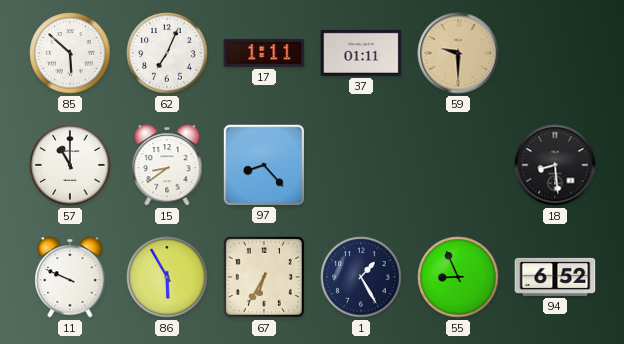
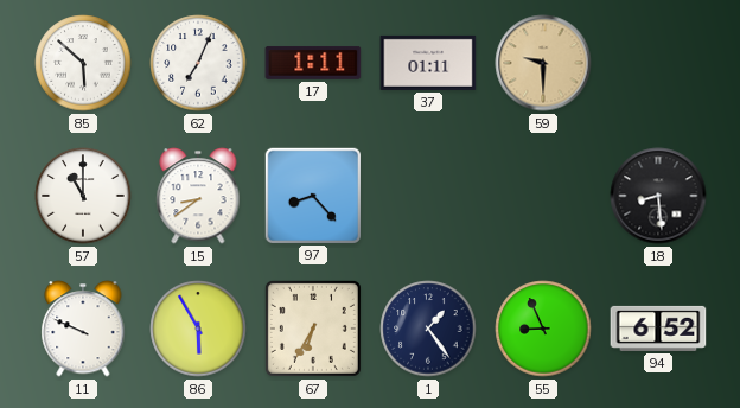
1: 1:25 -> 1:24
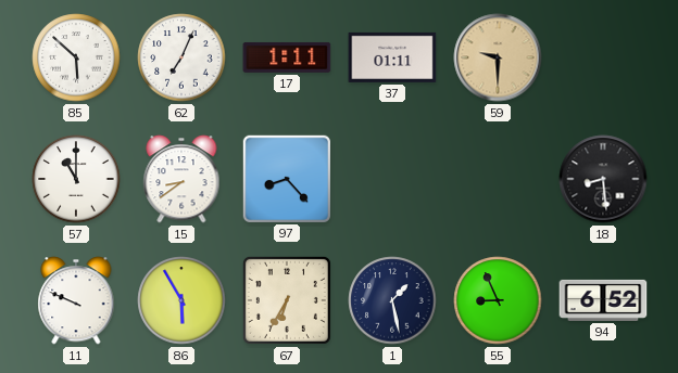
1: 1:24 -> 1:28
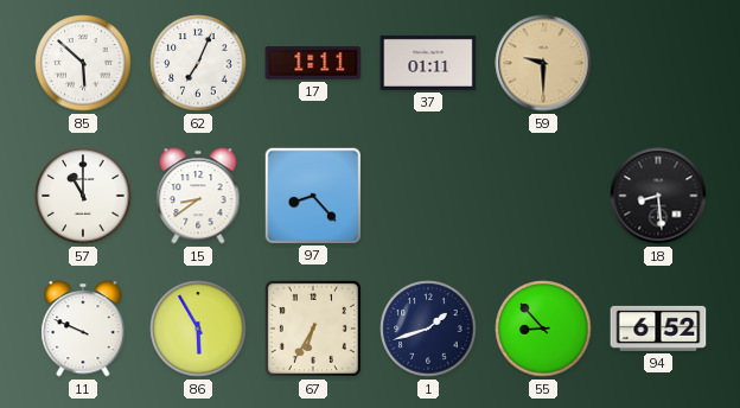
1: 1:28 -> 1:42
55: 8:56 -> 8:53
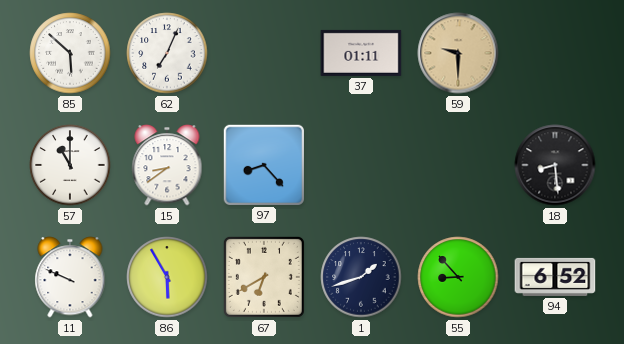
17: 1:11 -> none
67: 6:35 -> 6:40
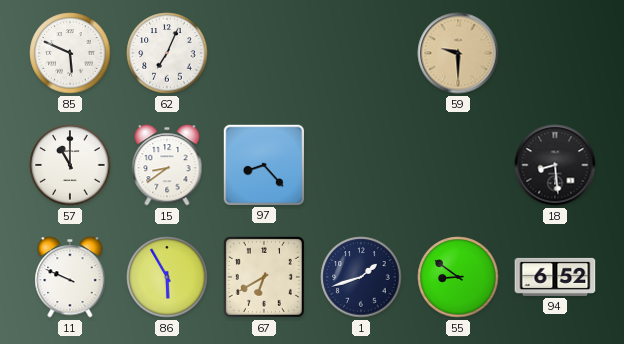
85: 5:52 -> 5:49
37: 01:11 -> none
55: 8:53 -> 8:51
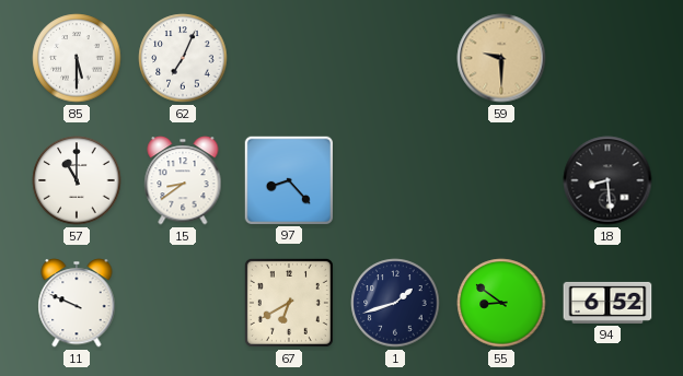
85: 5:49 -> 5:30
86: 5:55 -> none
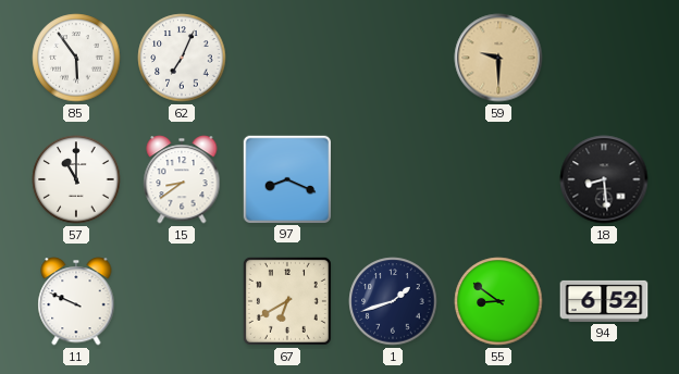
85: 5:30 -> 5:54
97: 8:23 -> 8:19
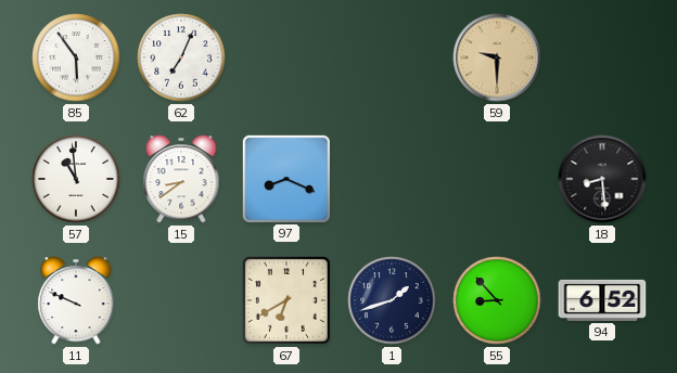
57: 11:00 -> 10:59
55: 8:51 -> 8:53
